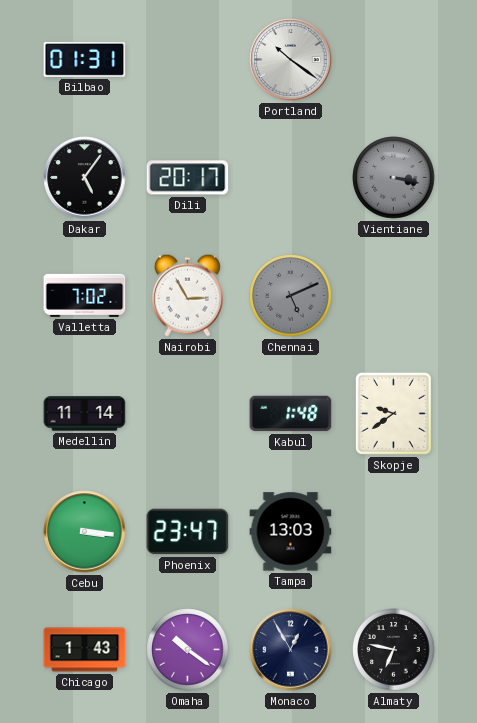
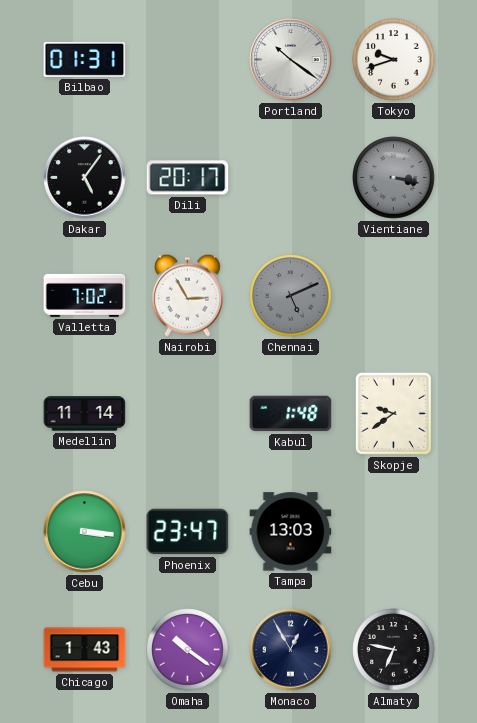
Tokyo: none -> 9:42
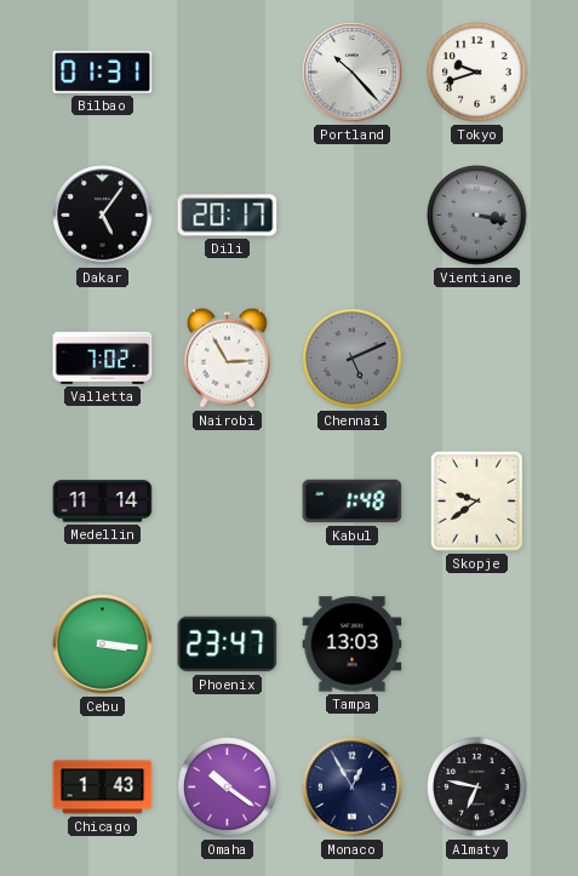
Portland: 10:21 -> 10:23
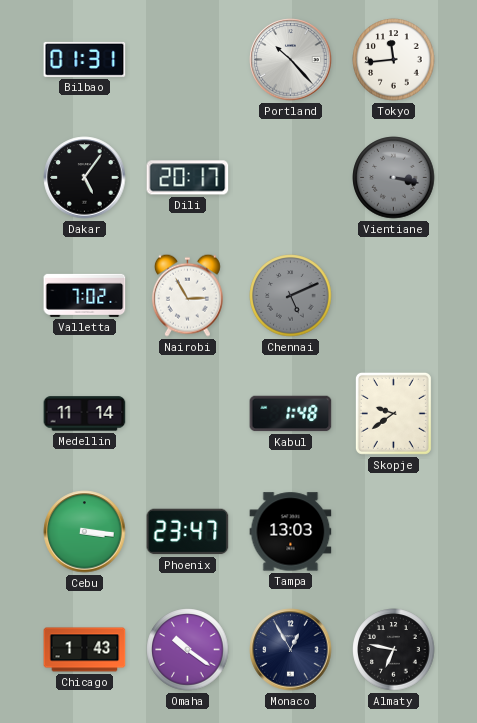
Tokyo: 9:42 -> 11:44
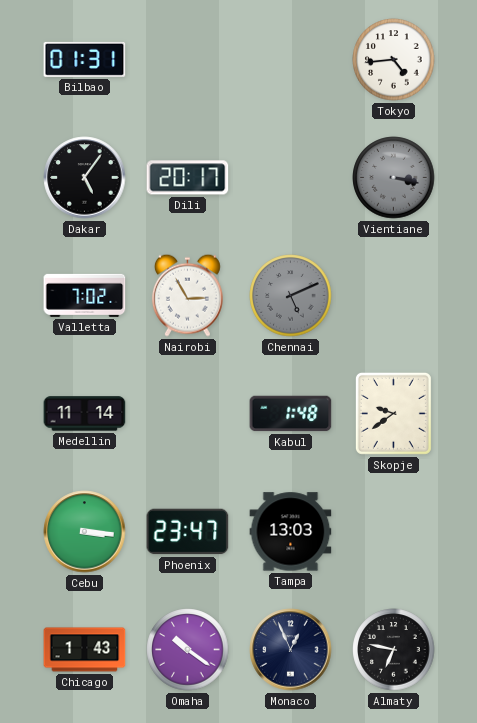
Portland: 10:23 -> none
Tokyo: 11:44 -> 4:44
Monaco: 12:55 -> 12:56
